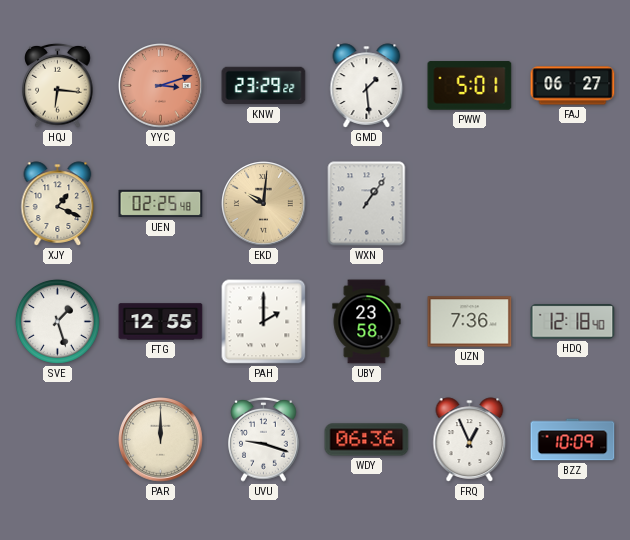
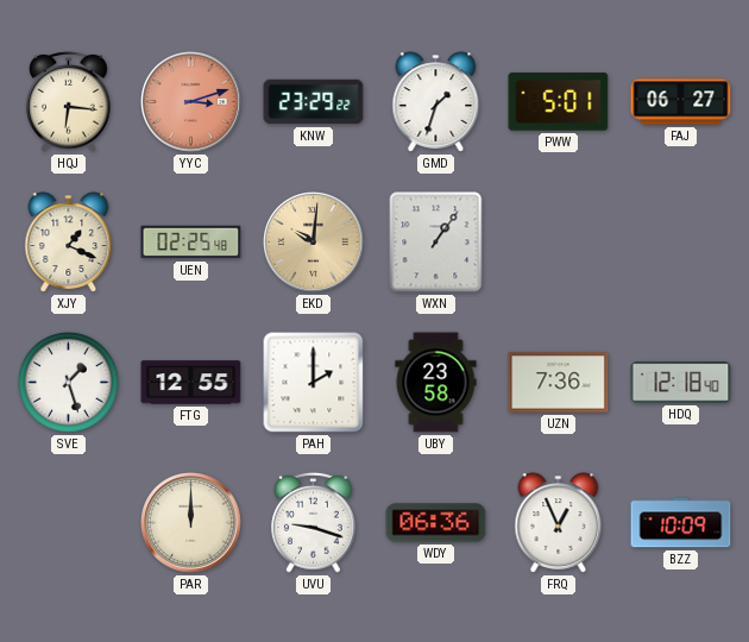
GMD: 1:29 -> 1:33
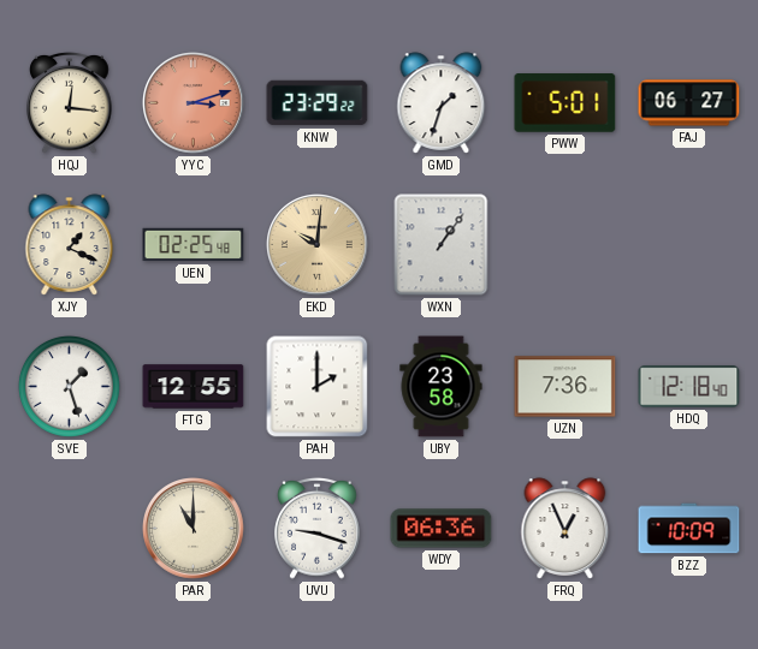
HQJ: 6:16 -> 12:16
PAR: 12:00 -> 11:00
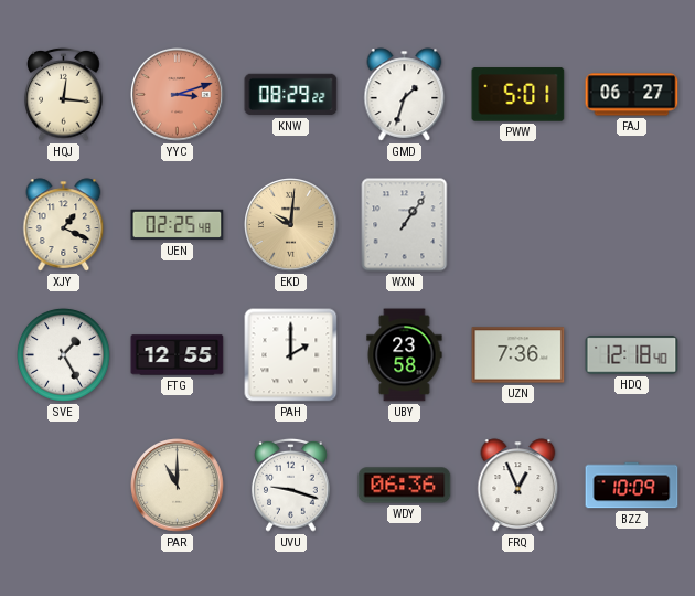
KNW: 23:29 -> 08:29
SVE: 1:27 -> 1:25
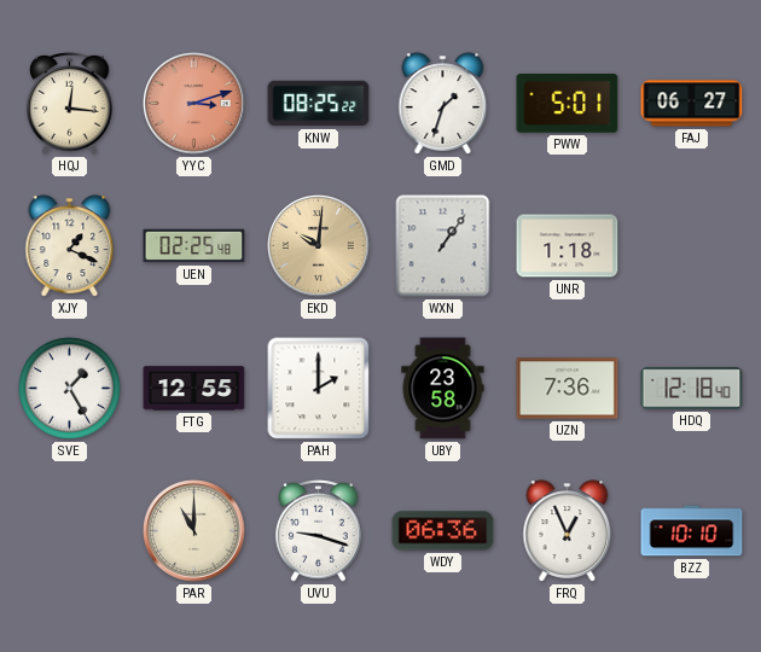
KNW: 08:29 -> 08:25
UNR: none -> 1:18
BZZ: 10:09 -> 10:10
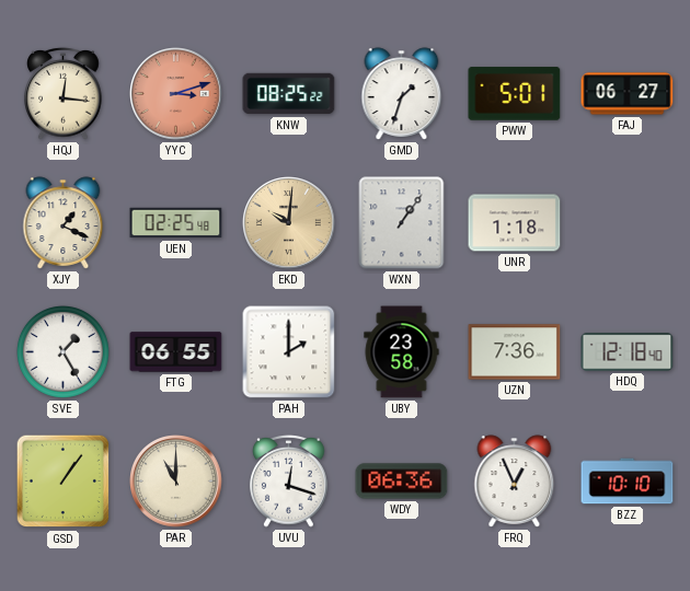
FTG: 12:55 -> 06:55
GSD: none -> 1:06
UVU: 9:18 -> 12:18
